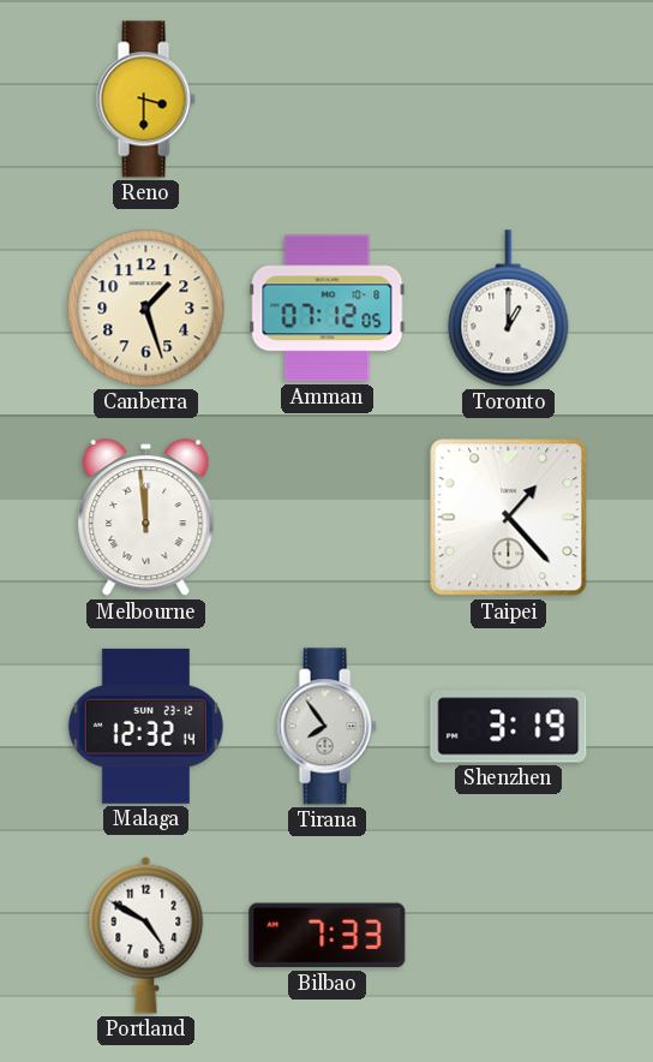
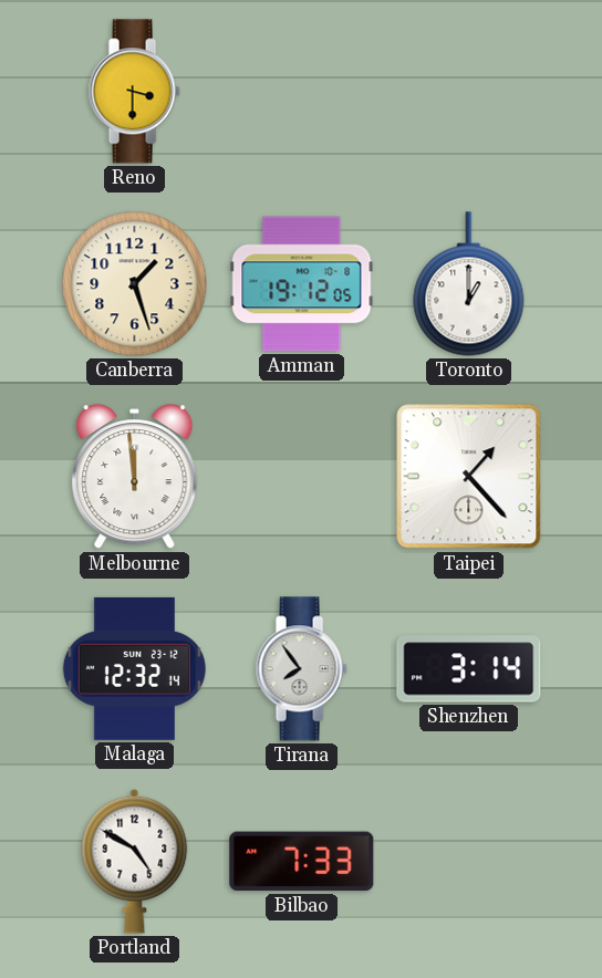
Amman: 07:12 -> 19:12
Shenzhen: 3:19 -> 3:14
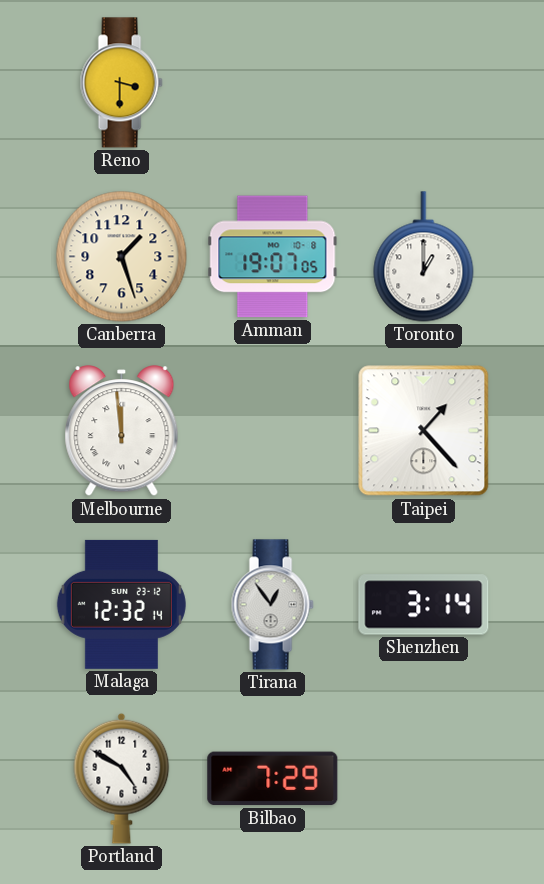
Amman: 19:12 -> 19:07
Tirana: 7:54 -> 12:54
Bilbao: 7:33 -> 7:29
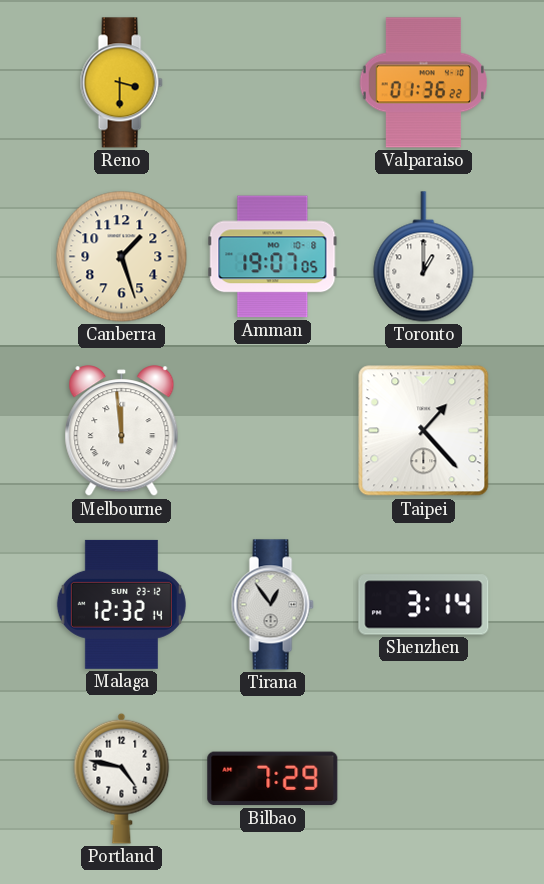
Valparaiso: none -> 01:36
Portland: 4:50 -> 4:47
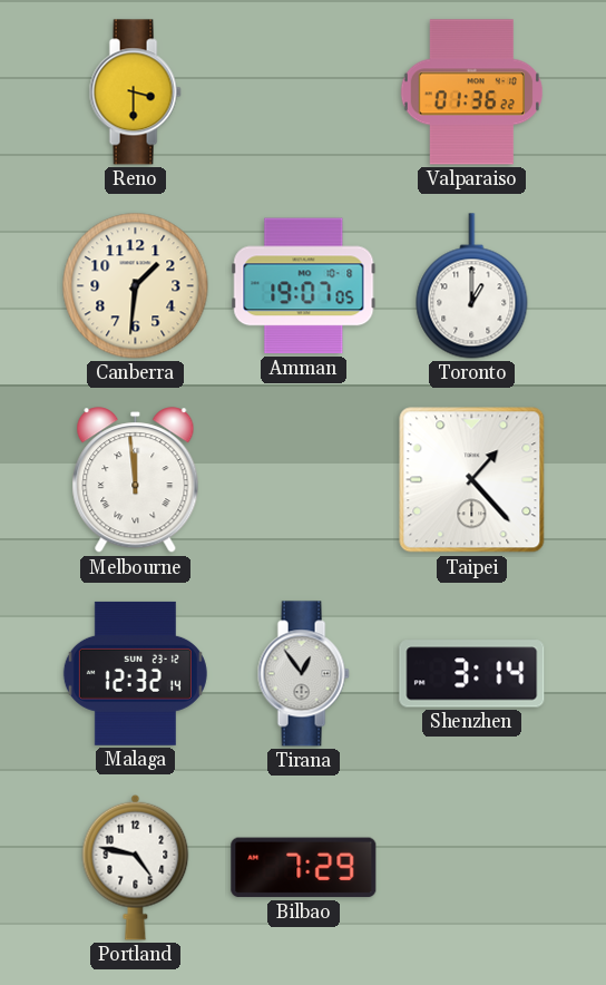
Canberra: 1:27 -> 1:31
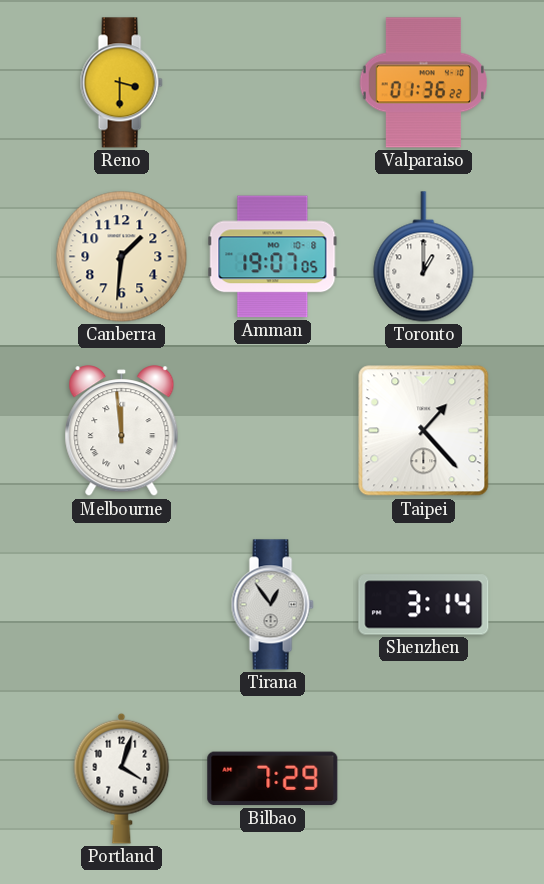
Malaga: 12:32 -> none
Portland: 4:47 -> 4:03
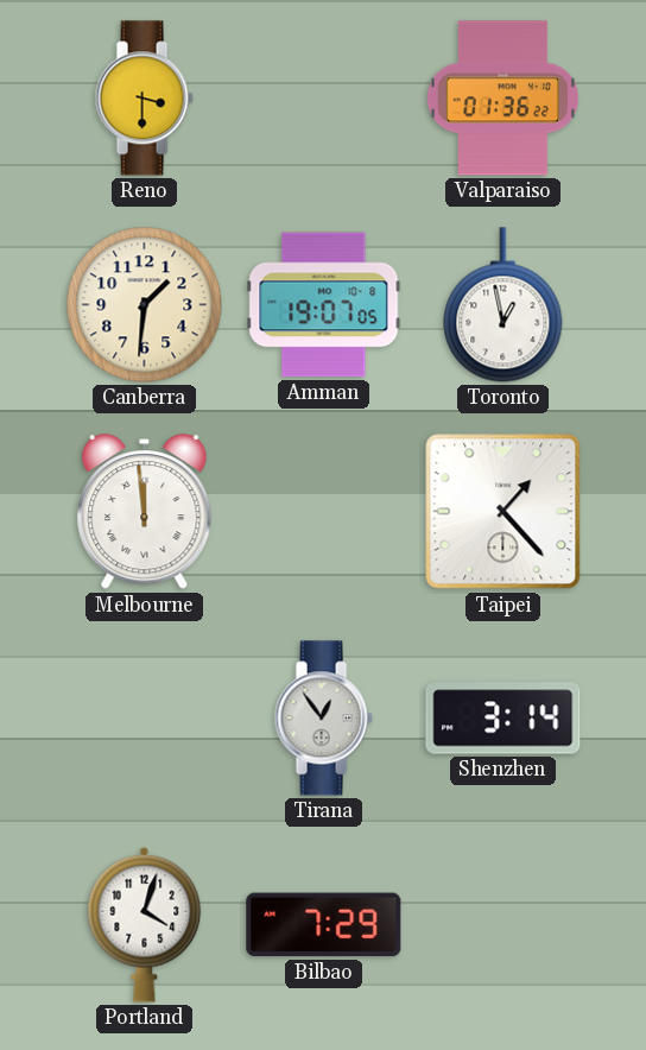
Toronto: 1:00 -> 12:58
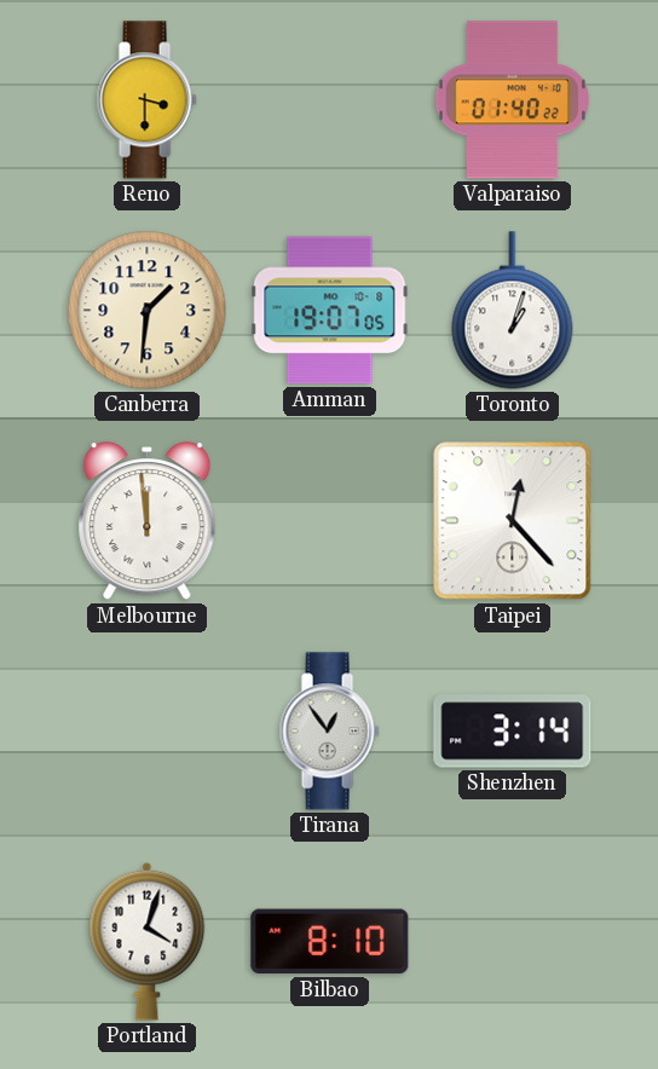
Valparaiso: 01:36 -> 01:40
Toronto: 12:58 -> 1:03
Taipei: 1:23 -> 12:23
Bilbao: 7:29 -> 8:10
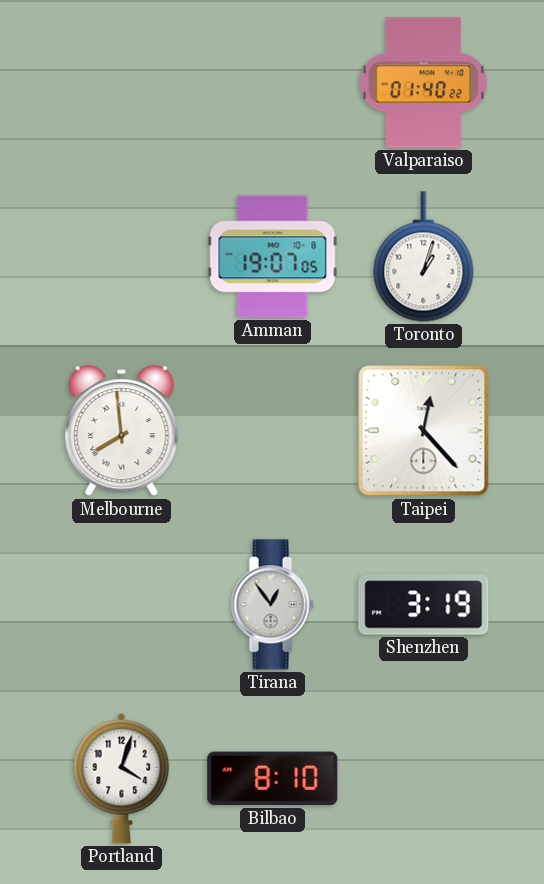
Reno: 3:30 -> none
Canberra: 1:31 -> none
Melbourne: 11:59 -> 7:59
Shenzhen: 3:14 -> 3:19
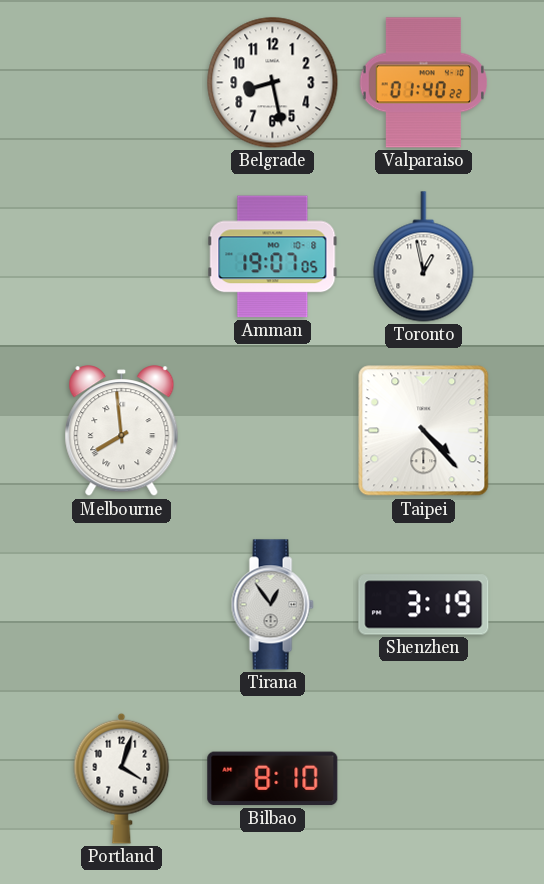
Belgrade: none -> 8:28
Toronto: 1:03 -> 12:58
Taipei: 12:23 -> 4:23
